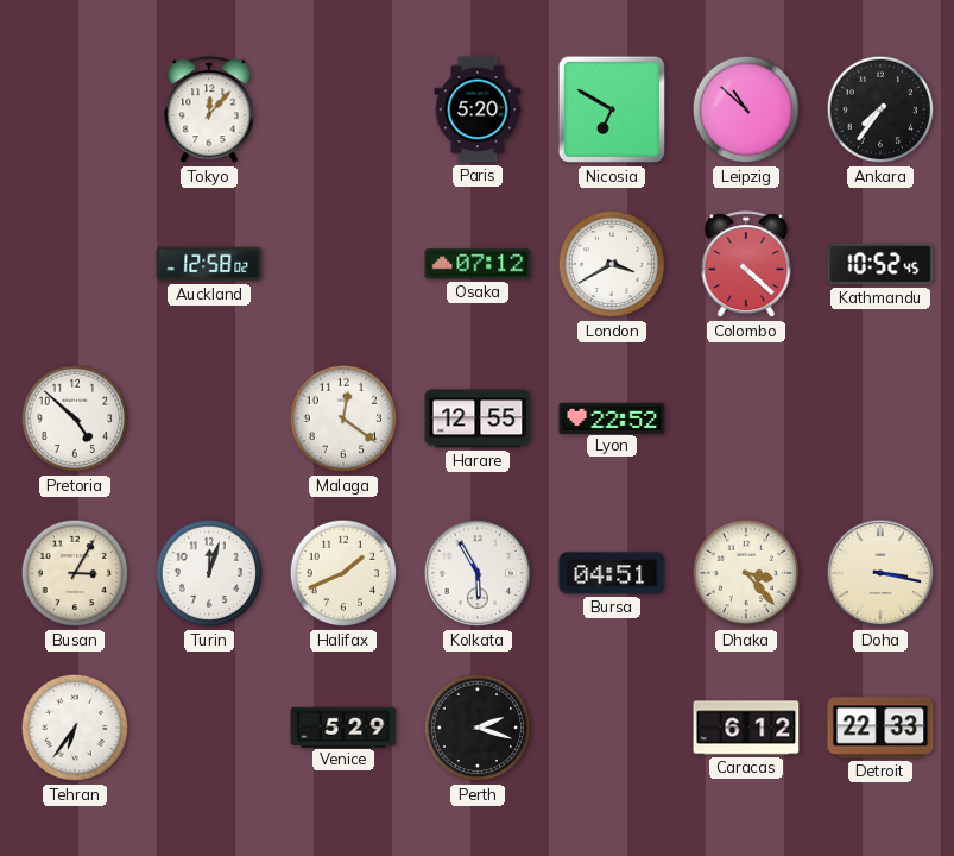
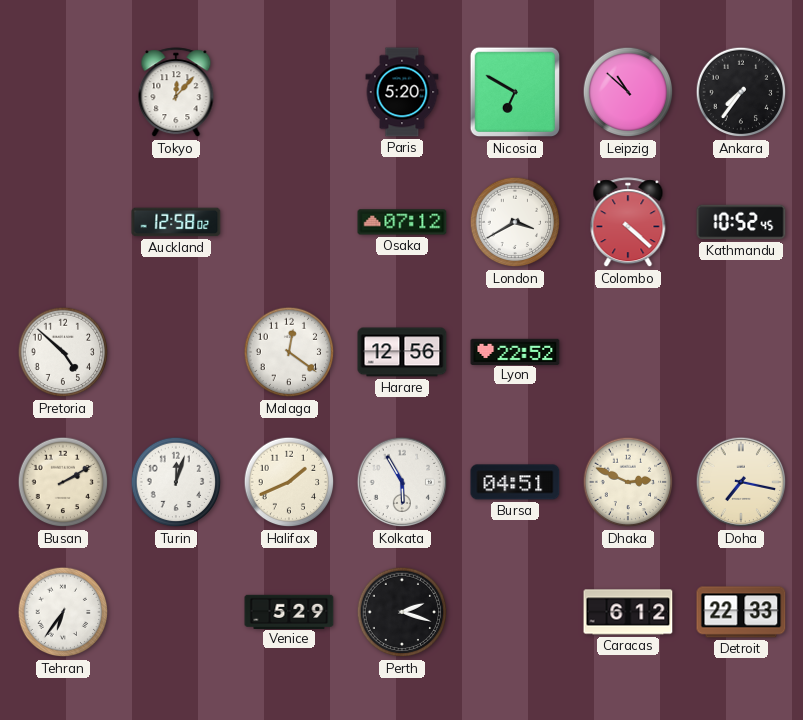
Harare: 12:55 -> 12:56
Busan: 3:05 -> 2:10
Dhaka: 3:23 -> 2:49
Doha: 3:17 -> 7:17
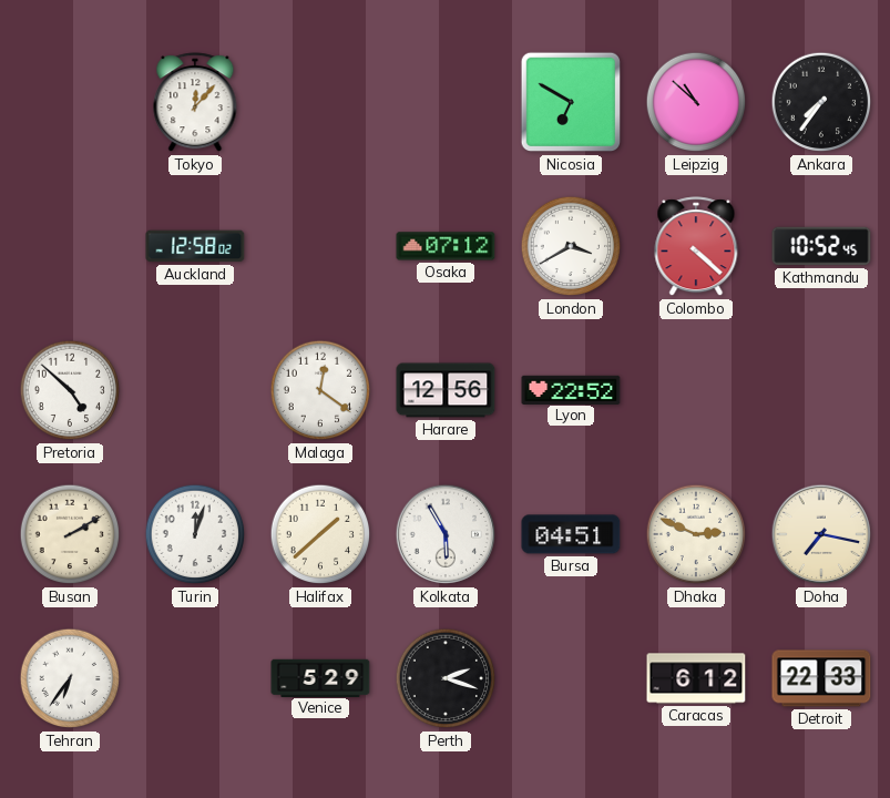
Paris: 5:20 -> none
Halifax: 1:41 -> 1:38
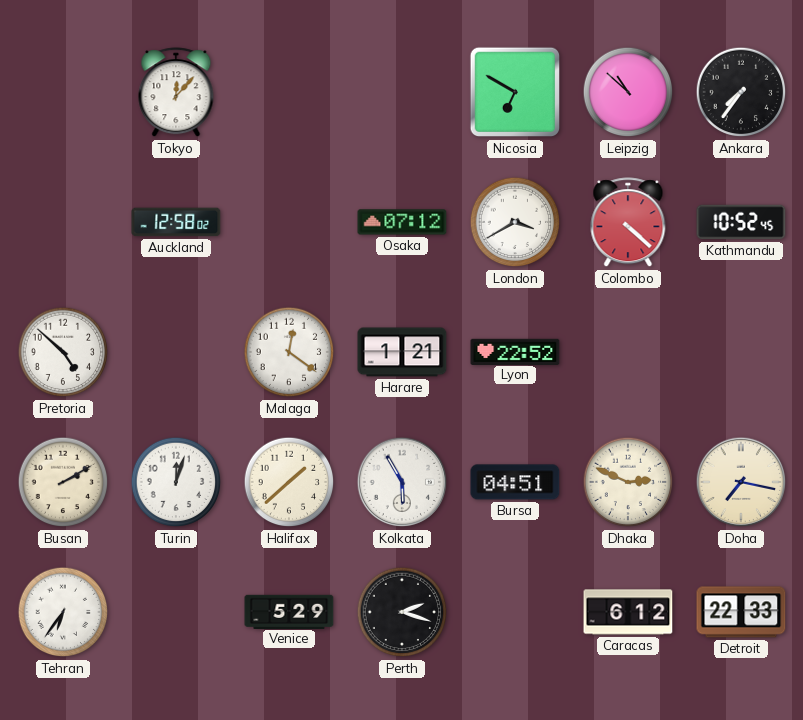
Harare: 12:56 -> 1:21
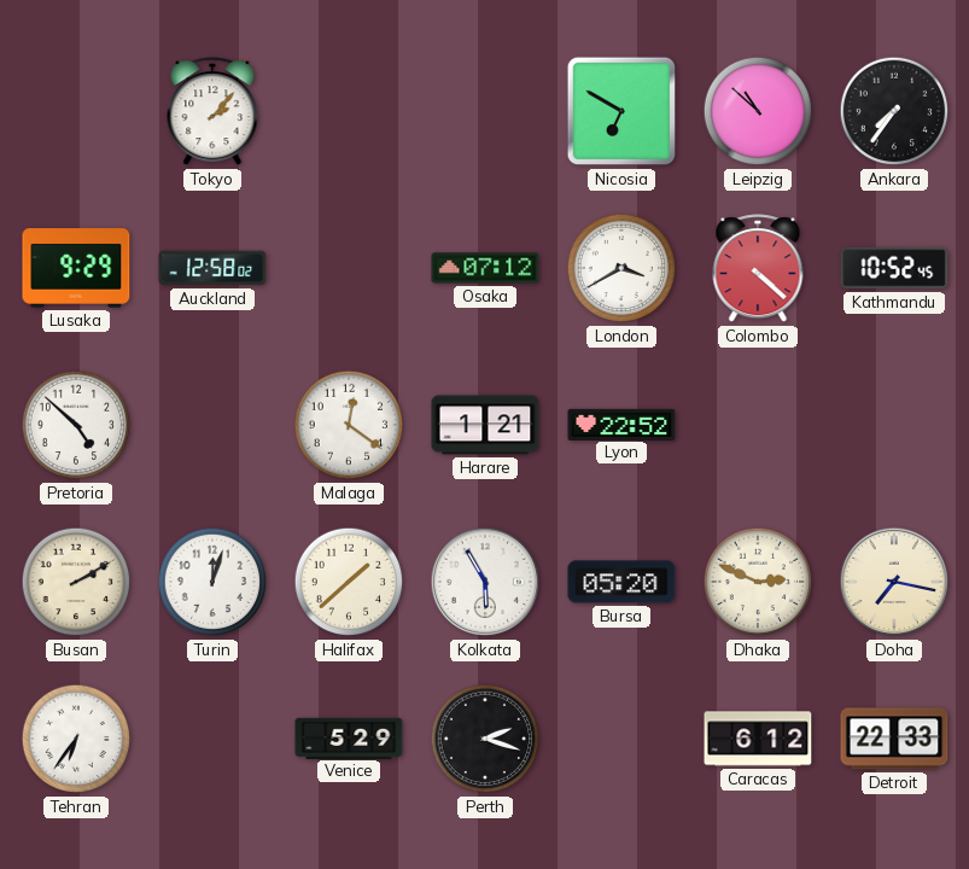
Tokyo: 12:07 -> 2:07
Lusaka: none -> 9:29
Bursa: 04:51 -> 05:20
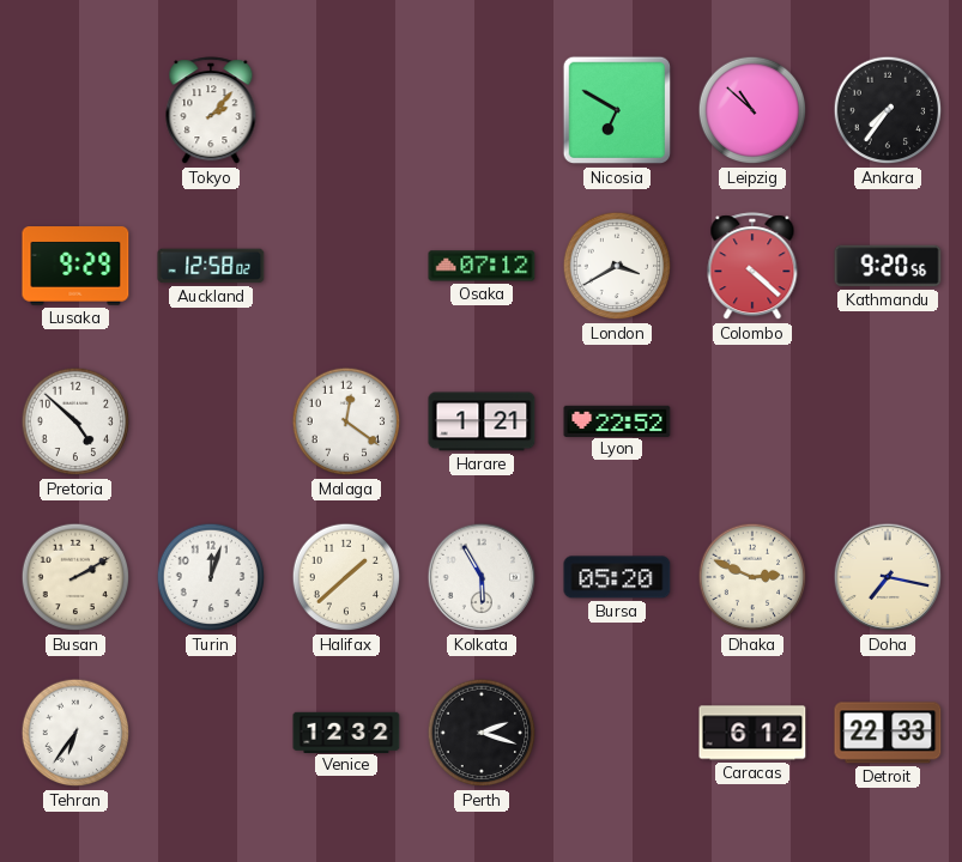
Kathmandu: 10:52 -> 9:20
Venice: 5:29 -> 12:32
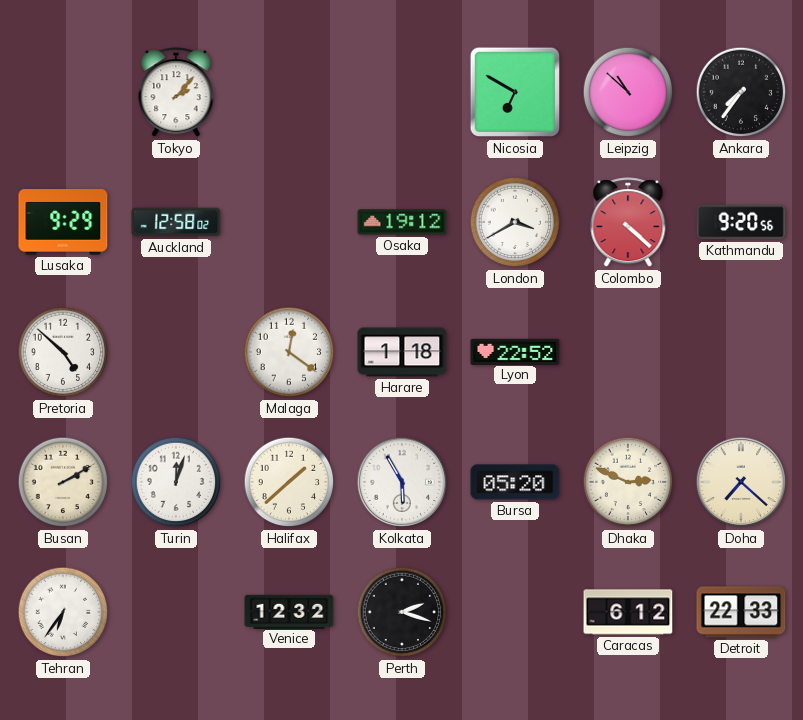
Osaka: 07:12 -> 19:12
Harare: 1:21 -> 1:18
Doha: 7:17 -> 7:22
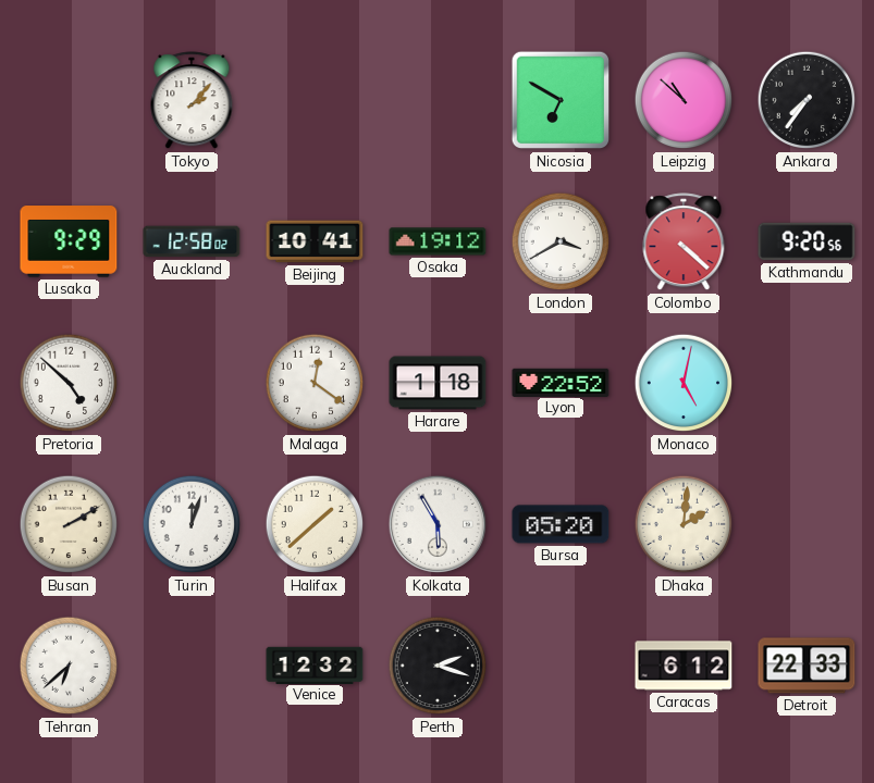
Beijing: none -> 10:41
Monaco: none -> 5:02
Dhaka: 2:49 -> 2:01
Doha: 7:22 -> none
Tehran: 6:36 -> 6:38
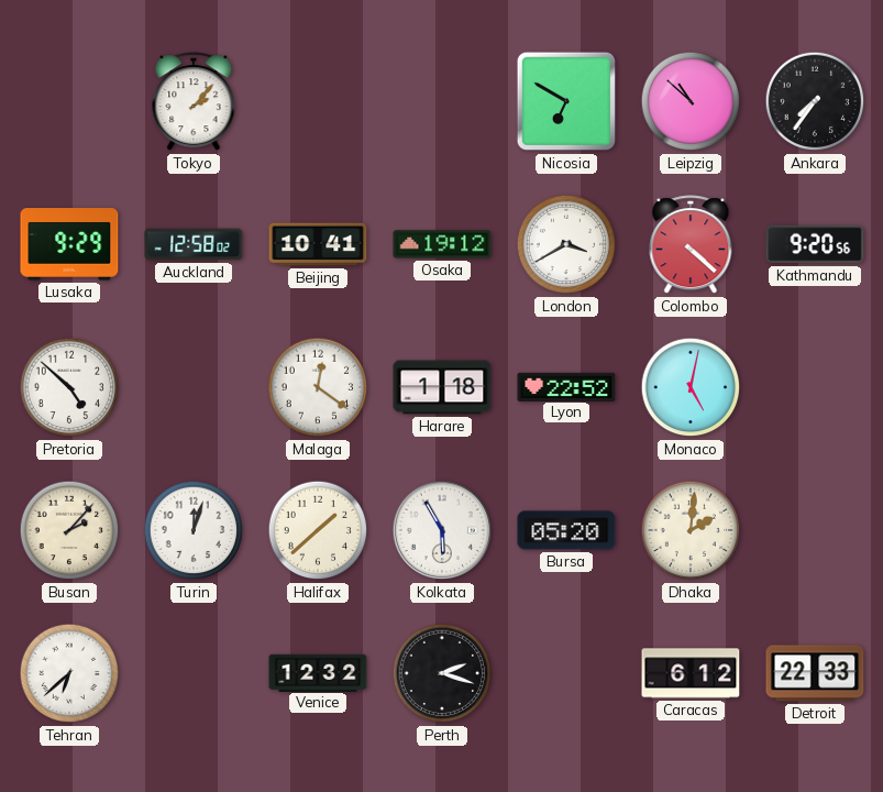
Busan: 2:10 -> 2:07
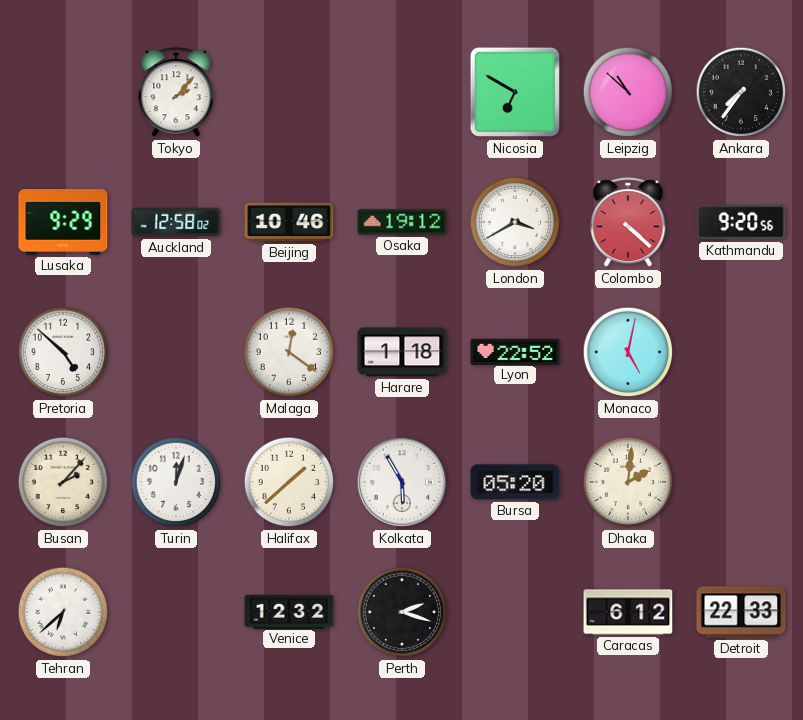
Beijing: 10:41 -> 10:46
